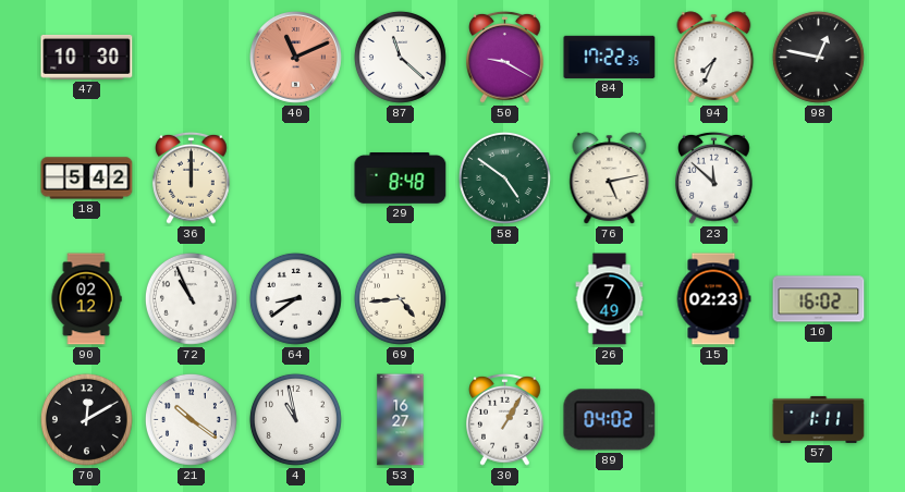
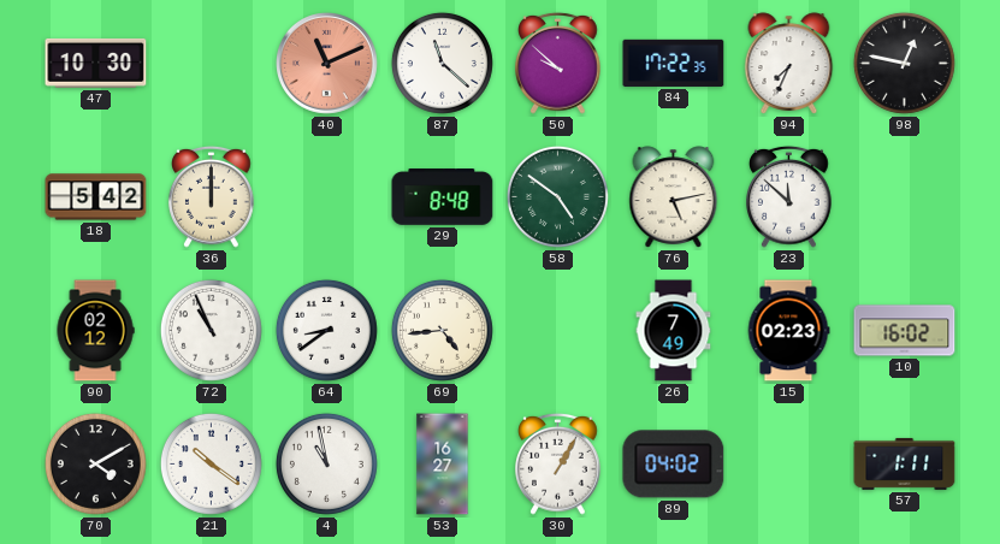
50: 9:20 -> 9:52
70: 12:10 -> 4:10
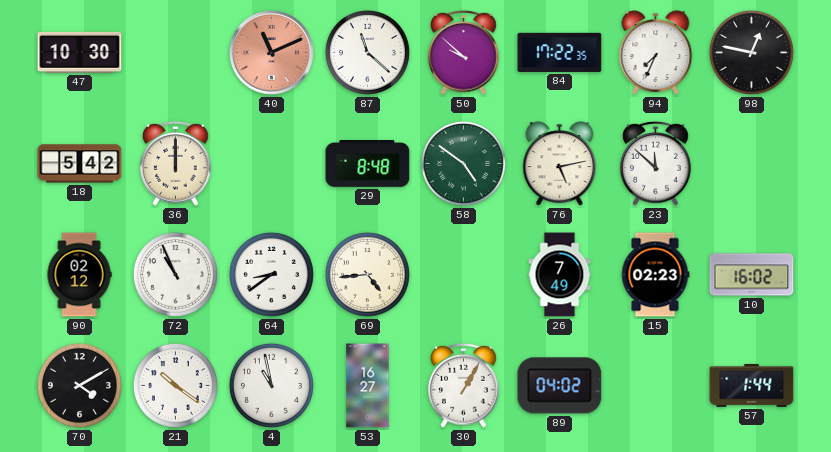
57: 1:11 -> 1:44
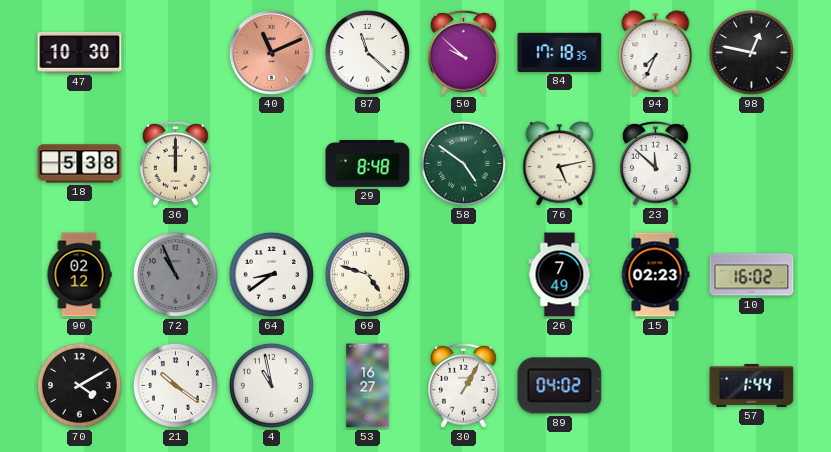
84: 17:22 -> 17:18
18: 5:42 -> 5:38
72 dial: white -> grey
69: 4:44 -> 4:48
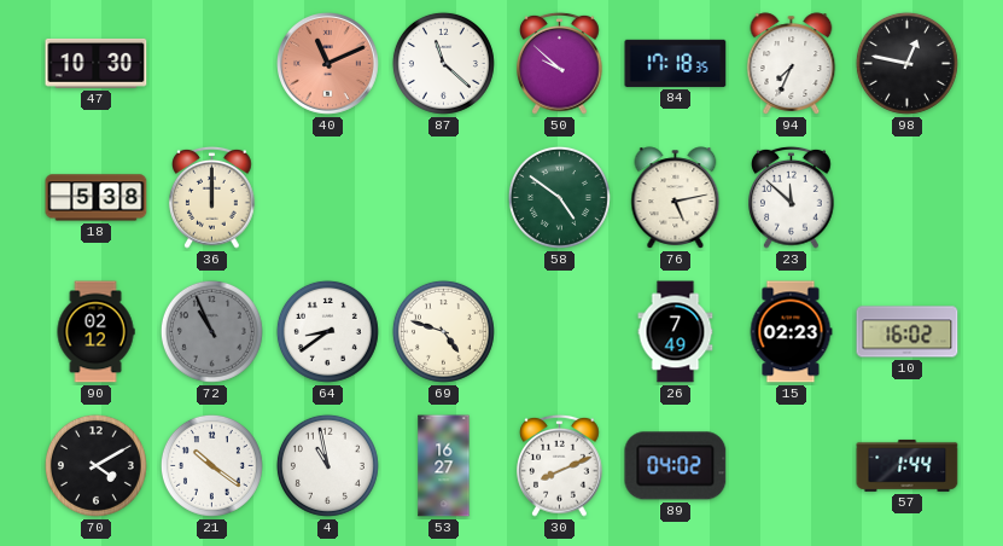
29: 8:48 -> none
30: 1:05 -> 8:11
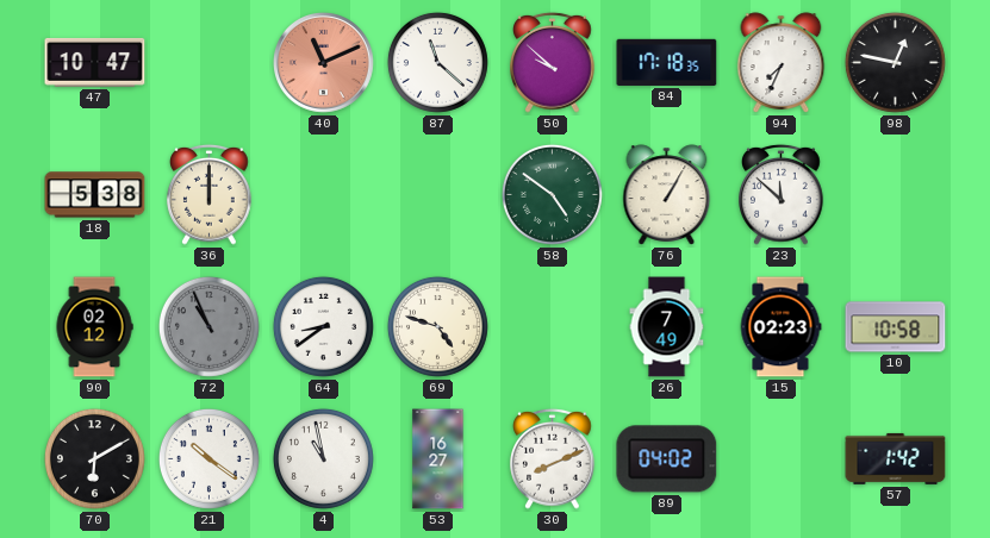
47: 10:30 -> 10:47
76: 5:13 -> 1:05
10: 16:02 -> 10:58
70: 4:10 -> 6:10
57: 1:44 -> 1:42
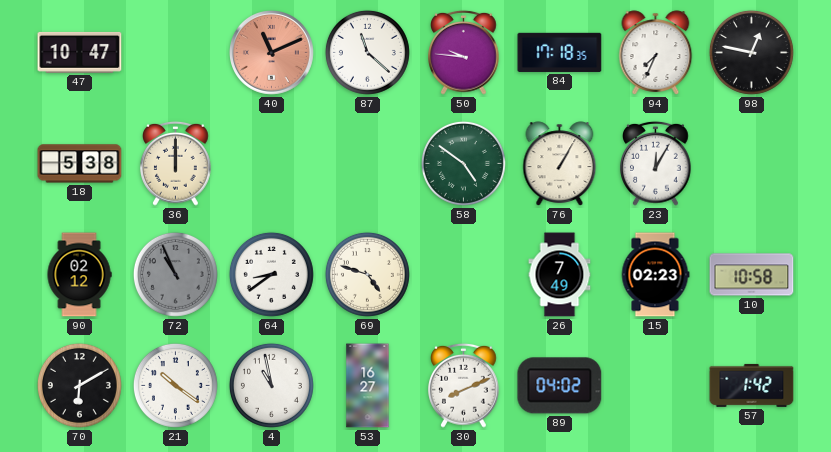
50: 9:52 -> 9:46
23: 11:52 -> 12:05
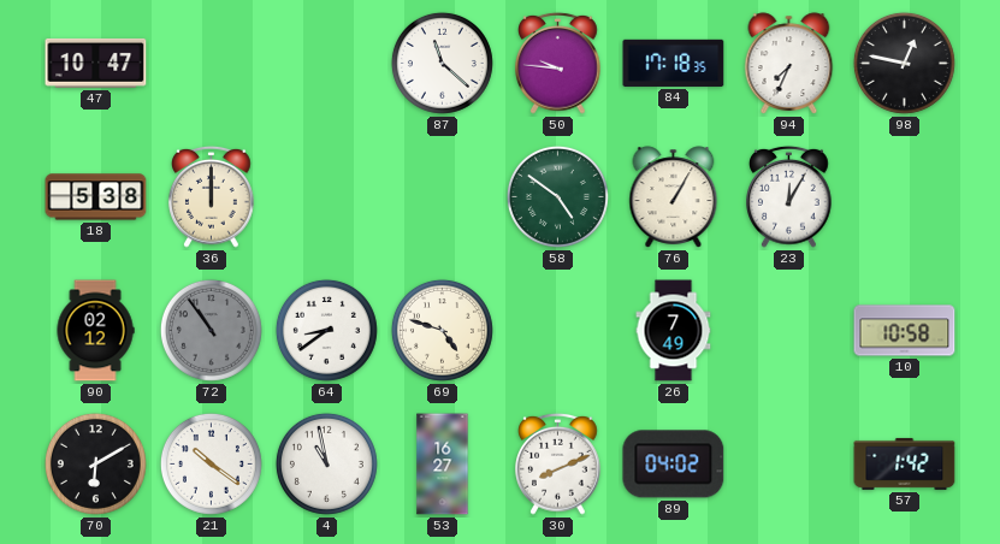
40: 11:11 -> none
72: 10:56 -> 10:54
15: 02:23 -> none
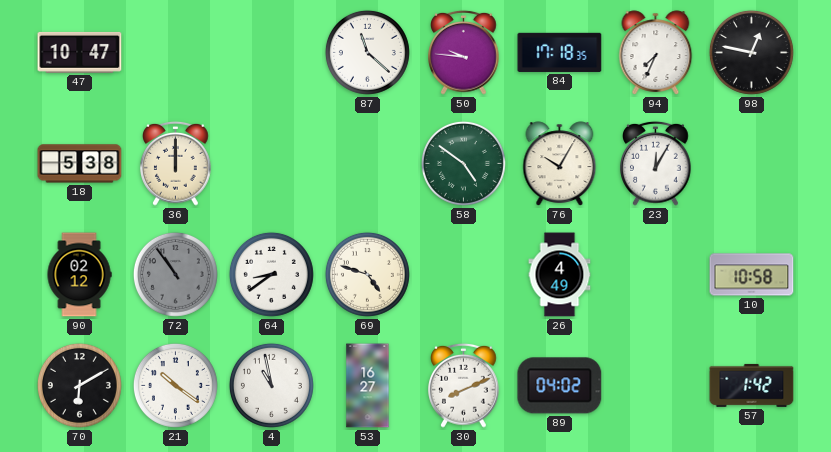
76: 1:05 -> 10:05
26: 7:49 -> 4:49
